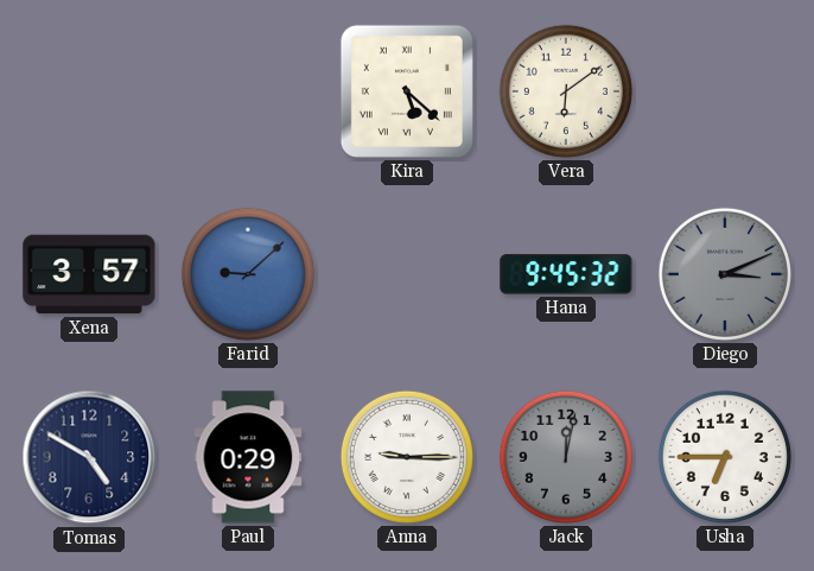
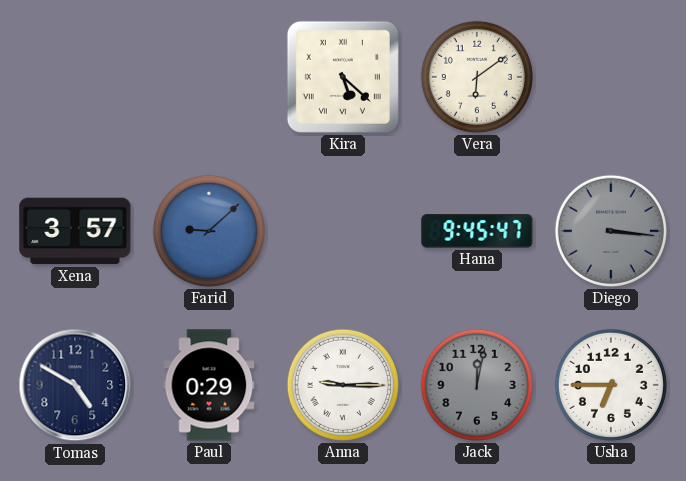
Hana: 9:45:32 -> 9:45:47
Diego: 3:11 -> 3:16
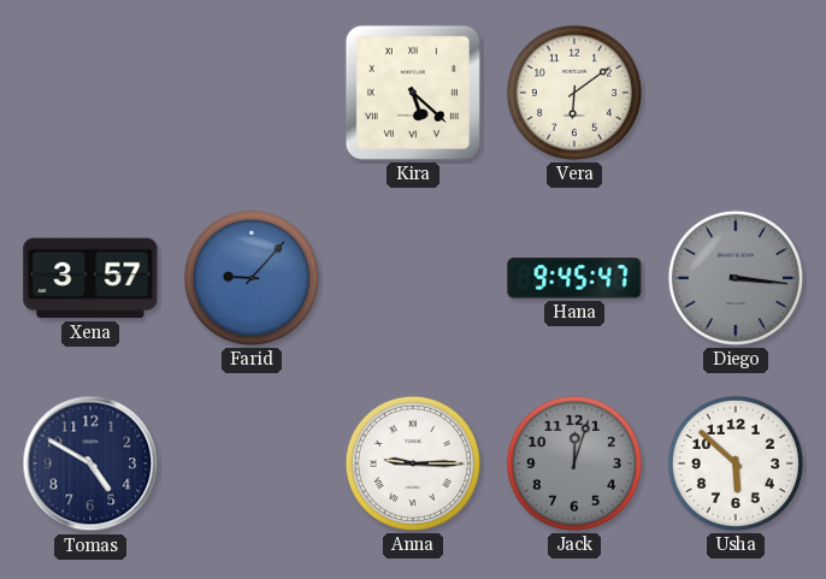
Farid: 9:08 -> 9:07
Paul: 0:29 -> none
Jack: 12:02 -> 12:03
Usha: 6:45 -> 5:52
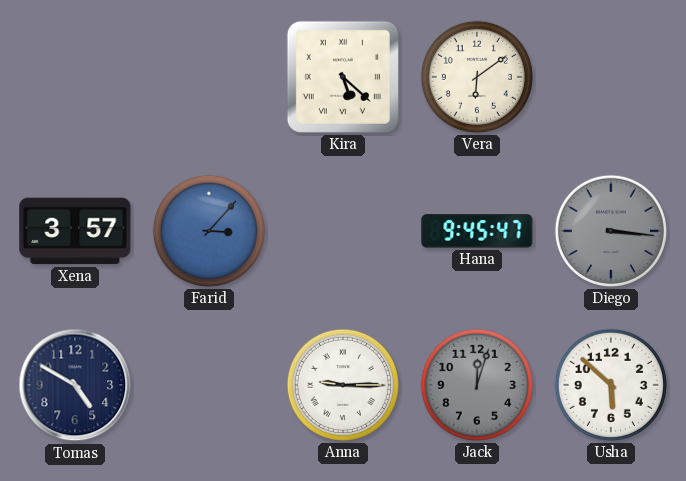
Farid: 9:07 -> 3:07
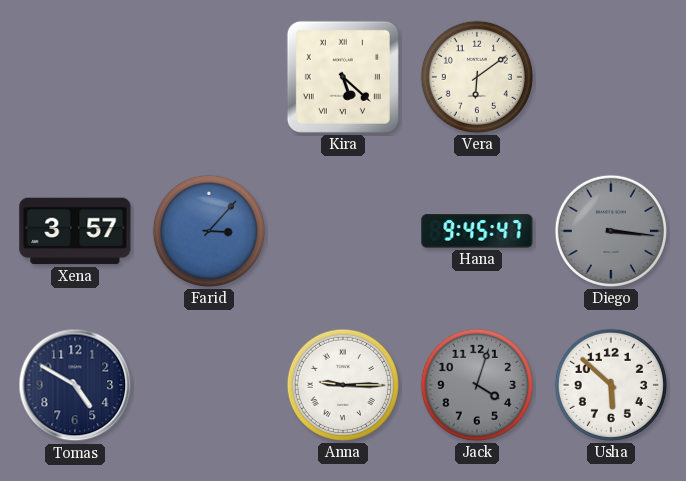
Jack: 12:03 -> 4:03
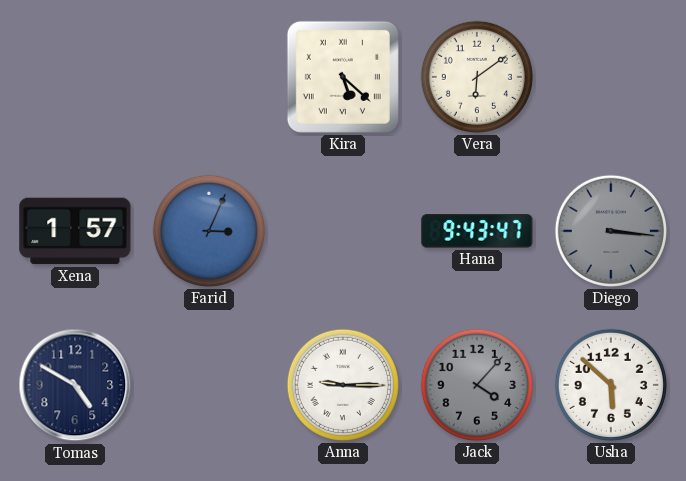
Xena: 3:57 -> 1:57
Farid: 3:07 -> 3:04
Hana: 9:45 -> 9:43
Jack: 4:03 -> 4:07
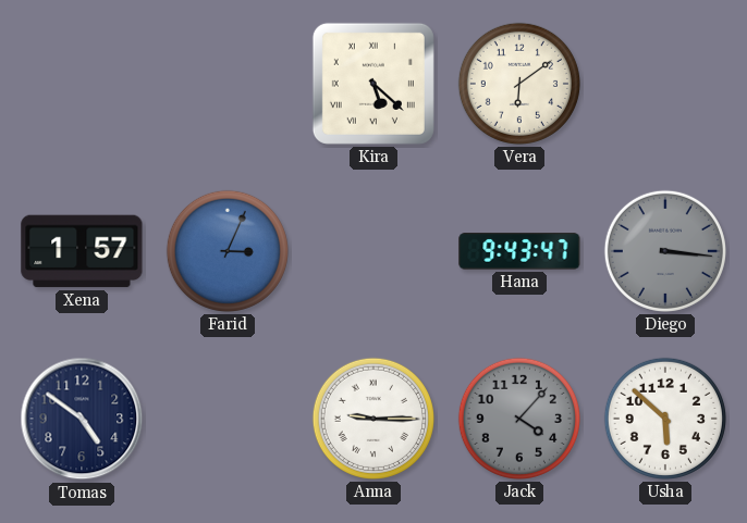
Tomas: 4:50 -> 4:51
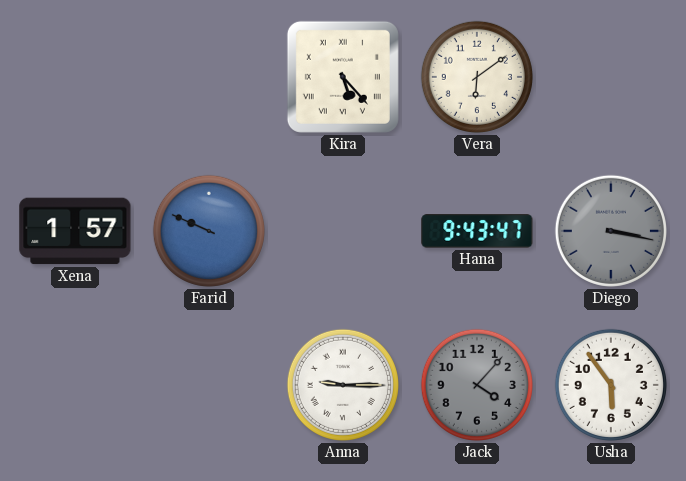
Kira: 5:22 -> 5:23
Farid: 3:04 -> 9:49
Diego: 3:16 -> 3:17
Tomas: 4:51 -> none
Usha: 5:52 -> 5:54
